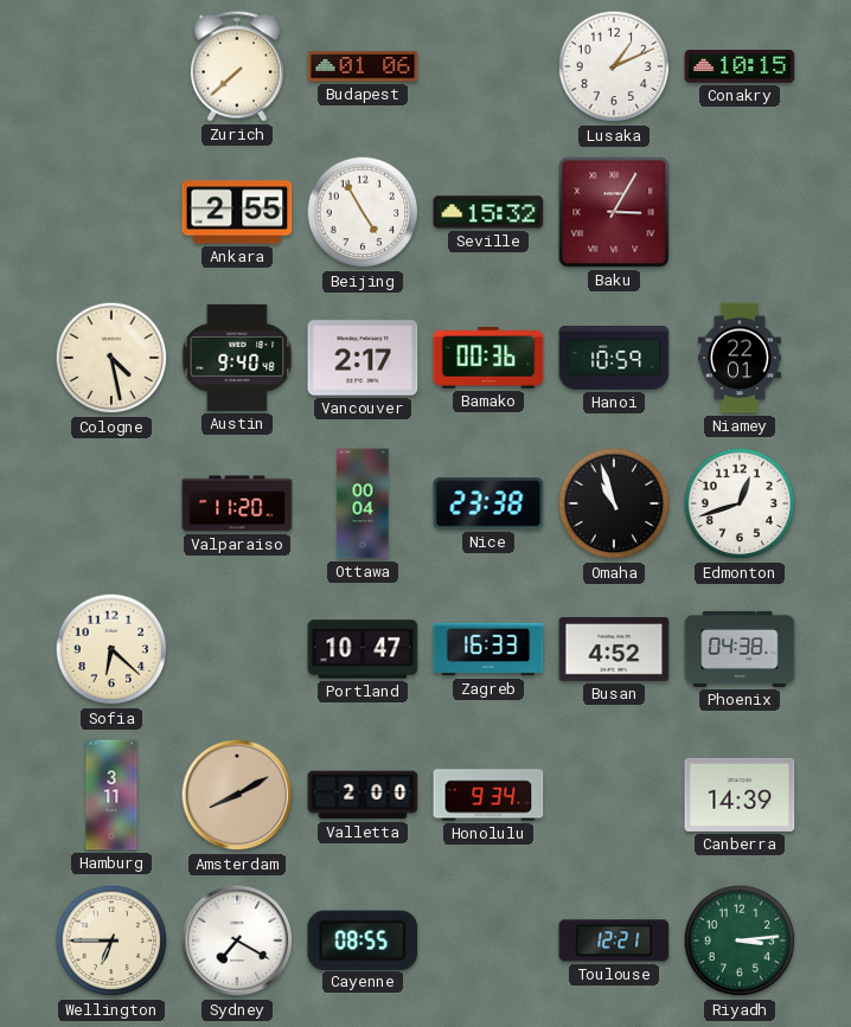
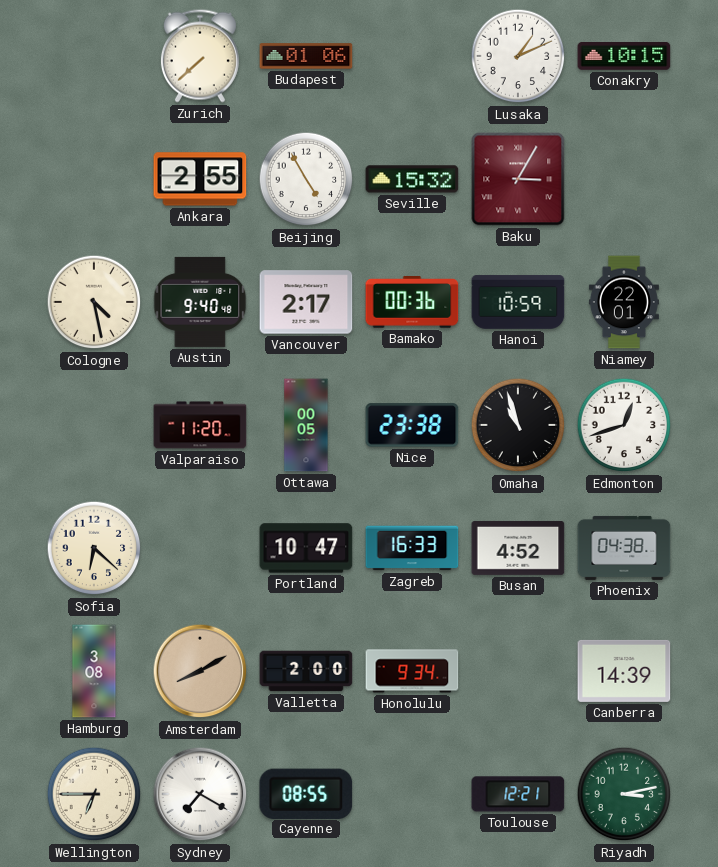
Ottawa: 00:04 -> 00:05
Hamburg: 3:11 -> 3:08
Riyadh: 3:14 -> 3:13
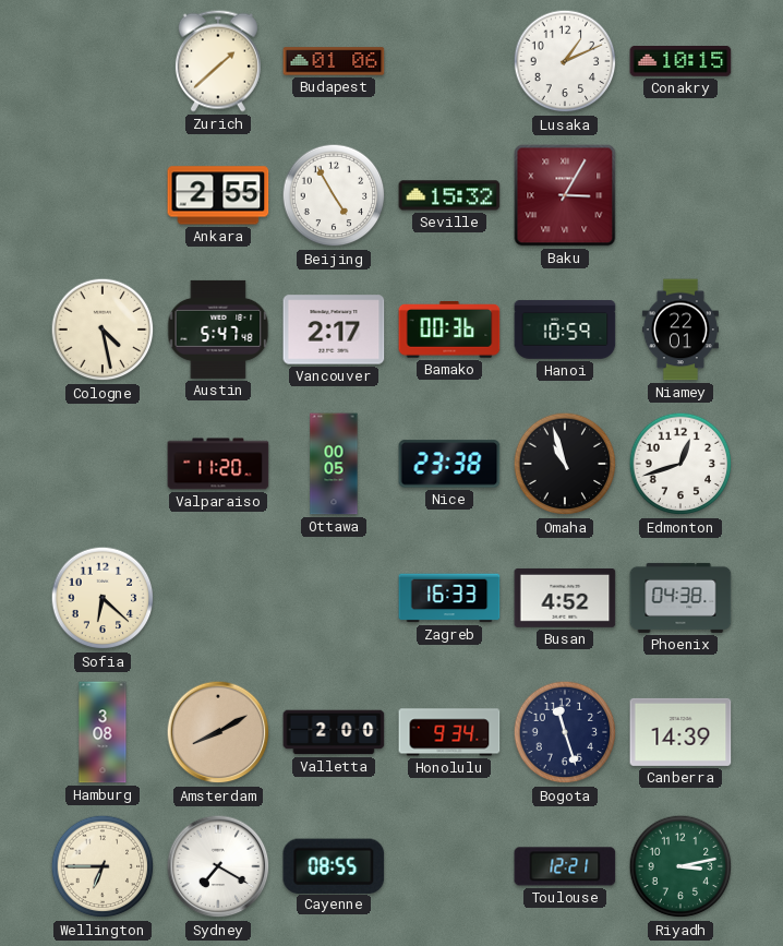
Zurich: 7:38 -> 1:38
Austin: 9:40 -> 5:47
Portland: 10:47 -> none
Bogota: none -> 11:27
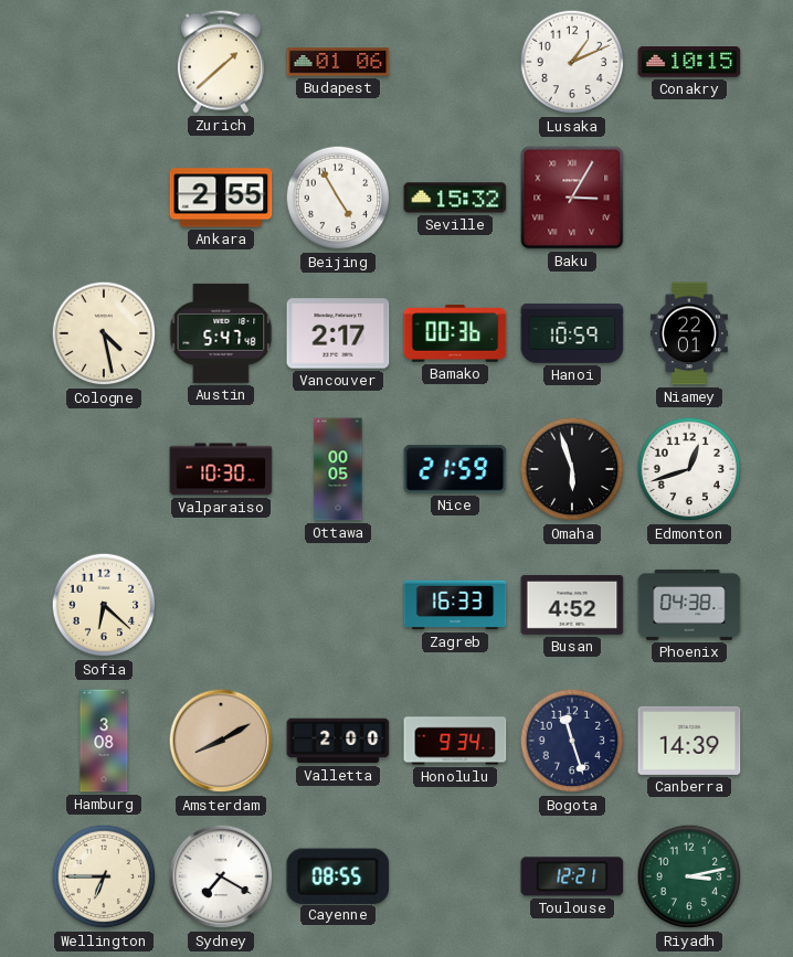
Valparaiso: 11:20 -> 10:30
Nice: 23:38 -> 21:59
Omaha: 10:57 -> 5:57
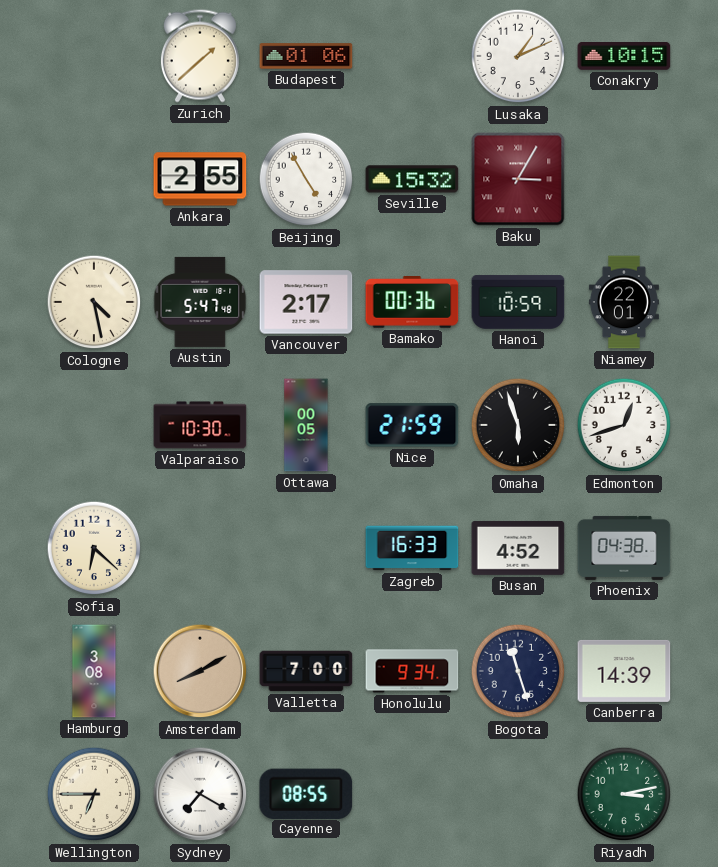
Valletta: 2:00 -> 7:00
Toulouse: 12:21 -> none
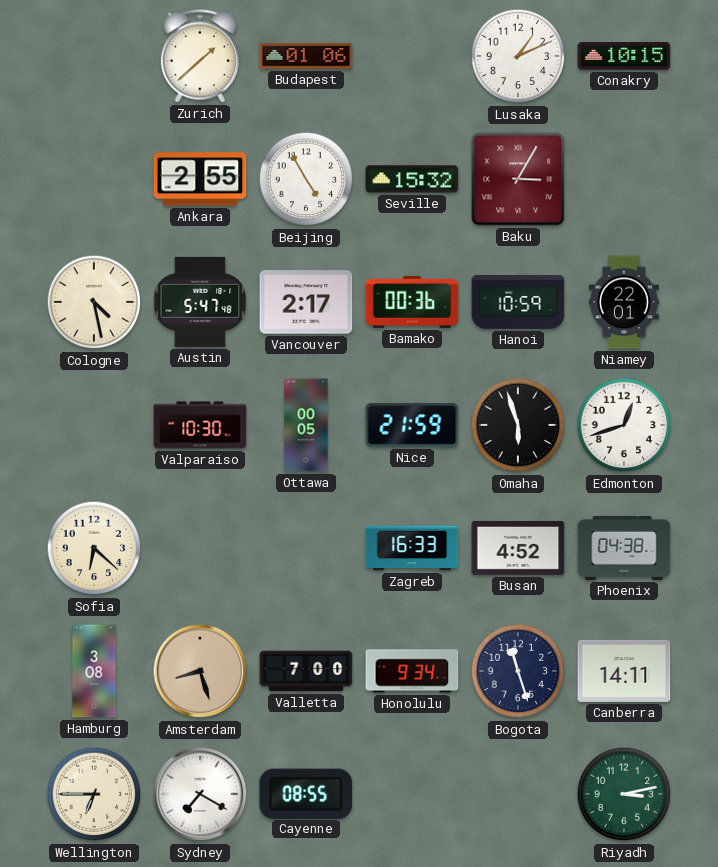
Amsterdam: 8:10 -> 8:27
Canberra: 14:39 -> 14:11
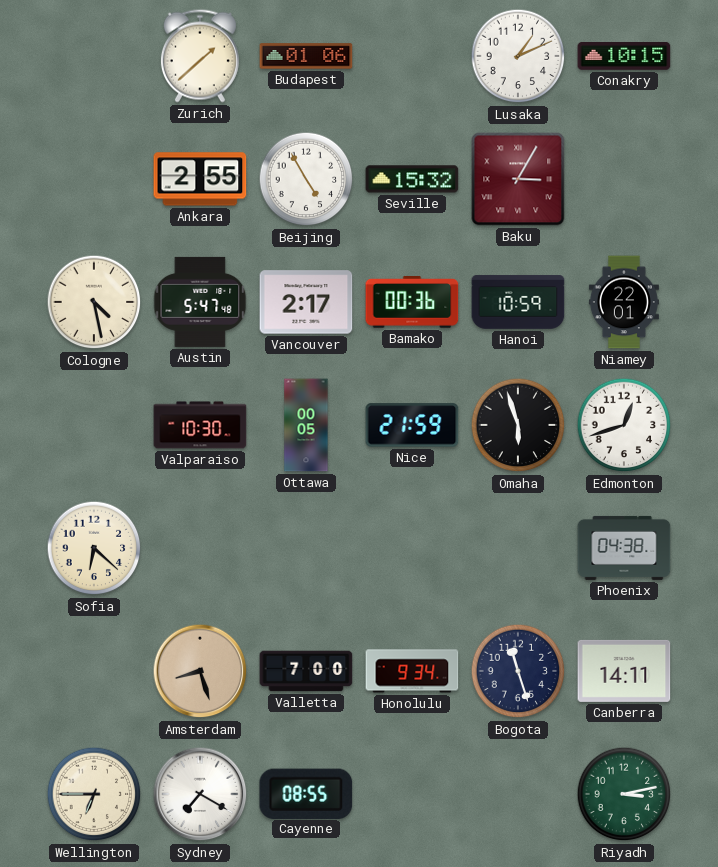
Zagreb: 16:33 -> none
Busan: 4:52 -> none
Hamburg: 3:08 -> none
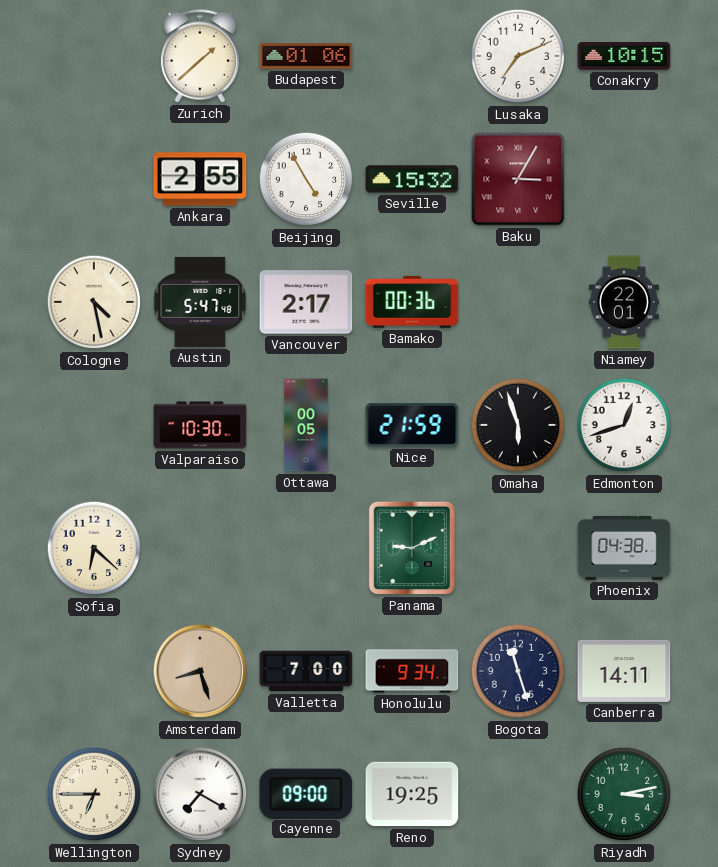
Lusaka: 1:11 -> 7:11
Hanoi: 10:59 -> none
Panama: none -> 9:11
Cayenne: 08:55 -> 09:00
Reno: none -> 19:25
